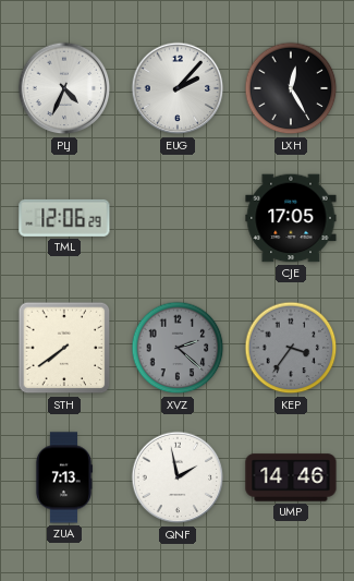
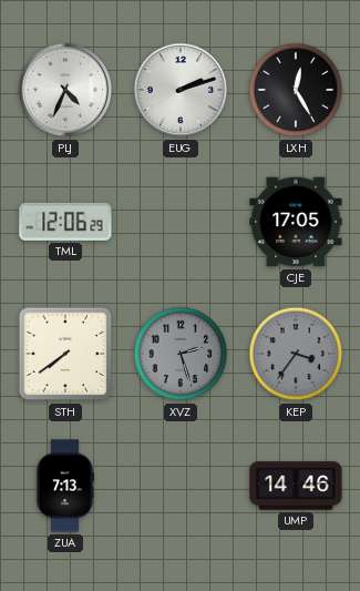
EUG: 2:07 -> 2:12
XVZ: 2:22 -> 2:27
QNF: 1:58 -> none
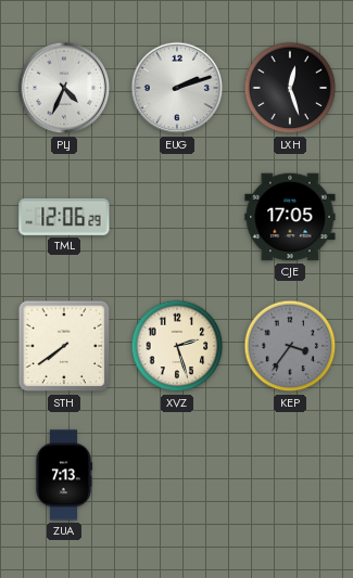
LXH: 12:25 -> 12:27
XVZ dial: grey -> cream
UMP: 14:46 -> none
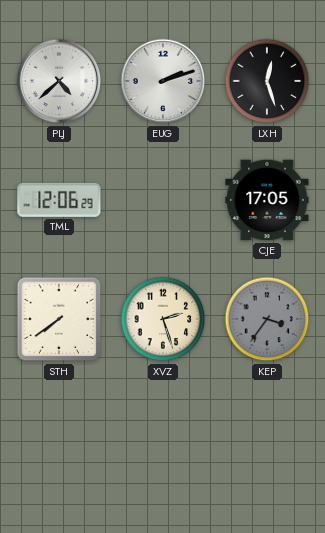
PLJ: 4:34 -> 4:38
ZUA: 7:13 -> none
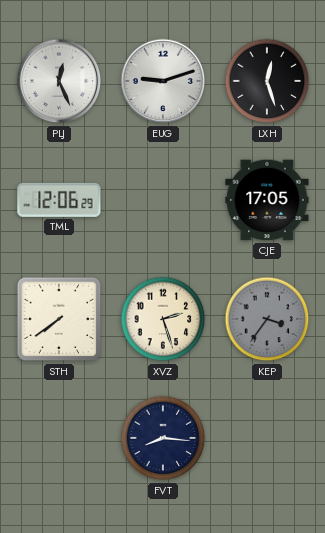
PLJ: 4:38 -> 12:26
EUG: 2:12 -> 9:12
FVT: none -> 8:16
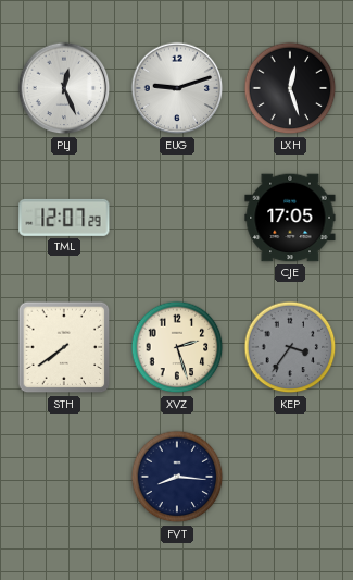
TML: 12:06 -> 12:07
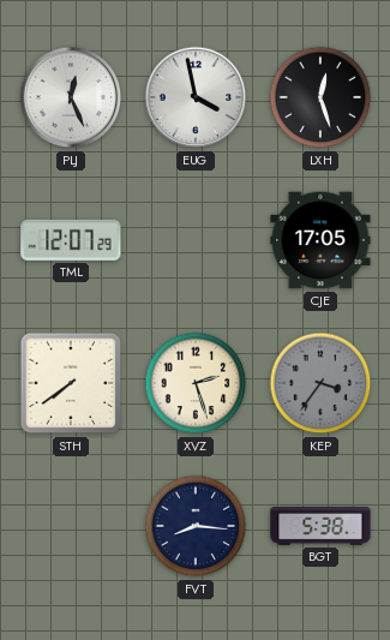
EUG: 9:12 -> 3:58
BGT: none -> 5:38
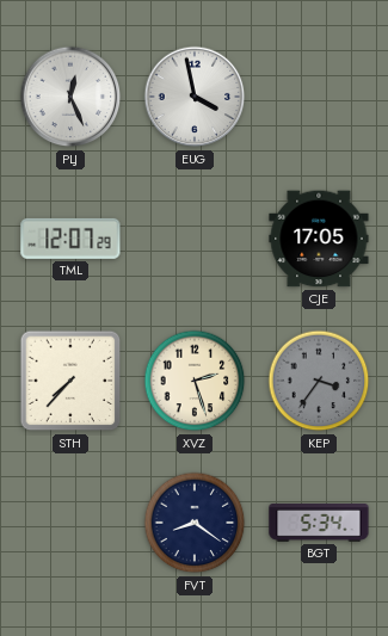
LXH: 12:27 -> none
STH: 7:39 -> 7:37
FVT: 8:16 -> 8:21
BGT: 5:38 -> 5:34
